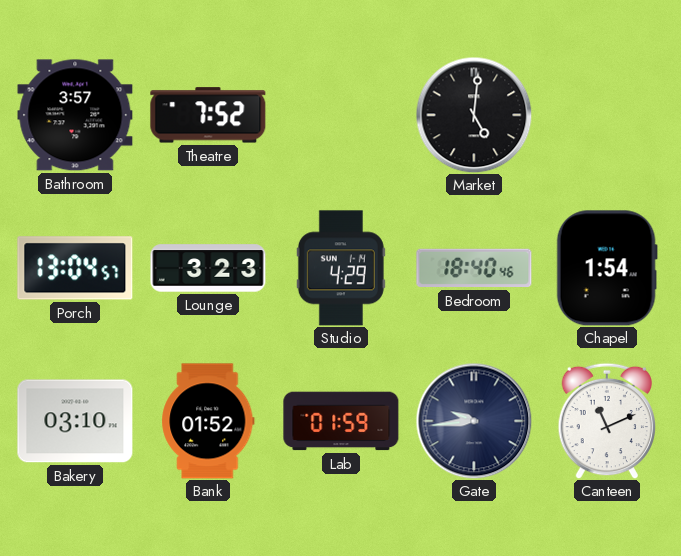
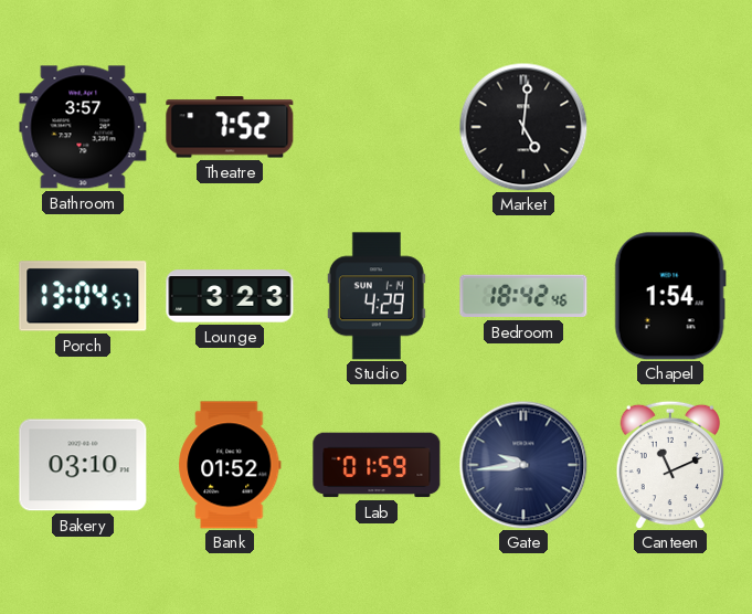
Bedroom: 18:40 -> 18:42
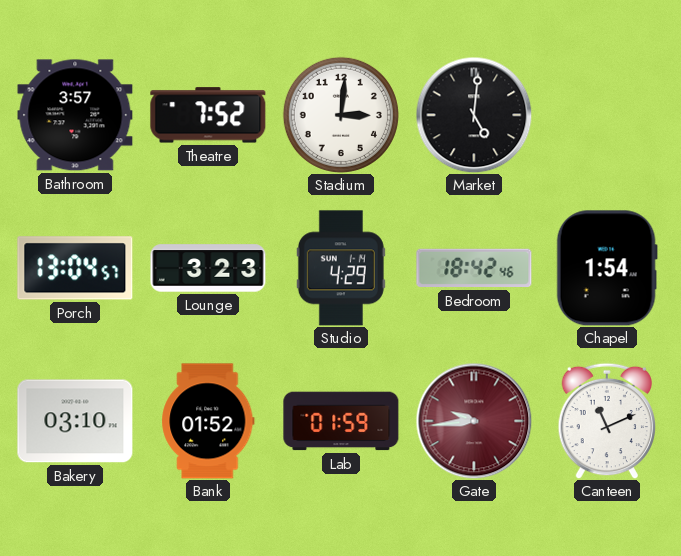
Stadium: none -> 3:01
Gate dial: navy -> burgundy
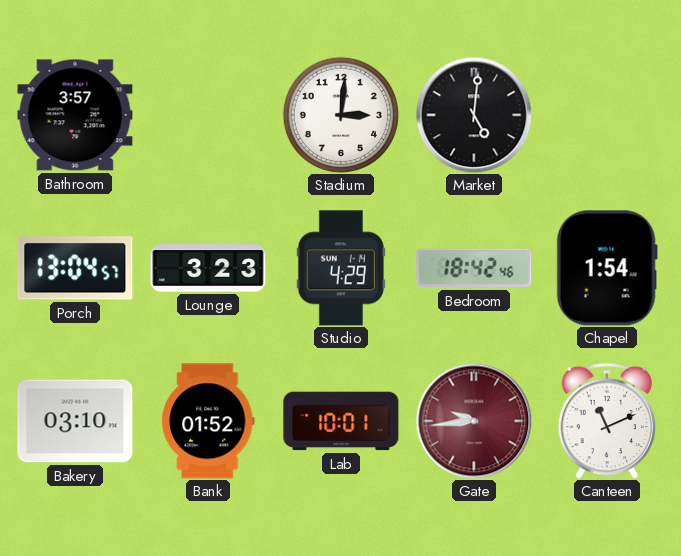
Theatre: 7:52 -> none
Lab: 01:59 -> 10:01
